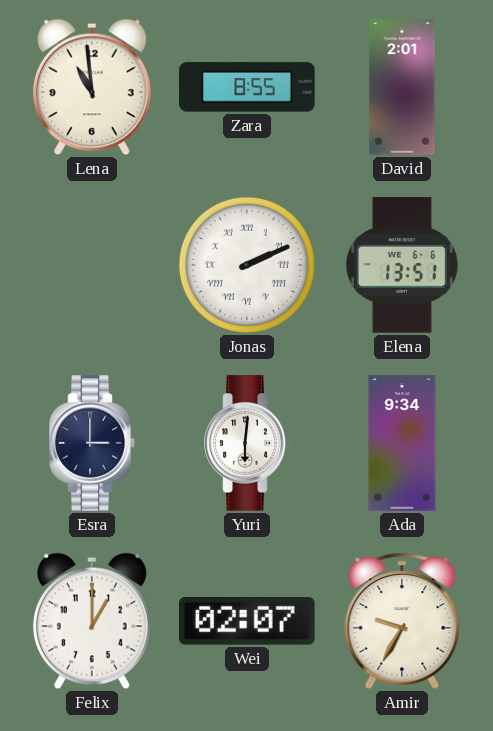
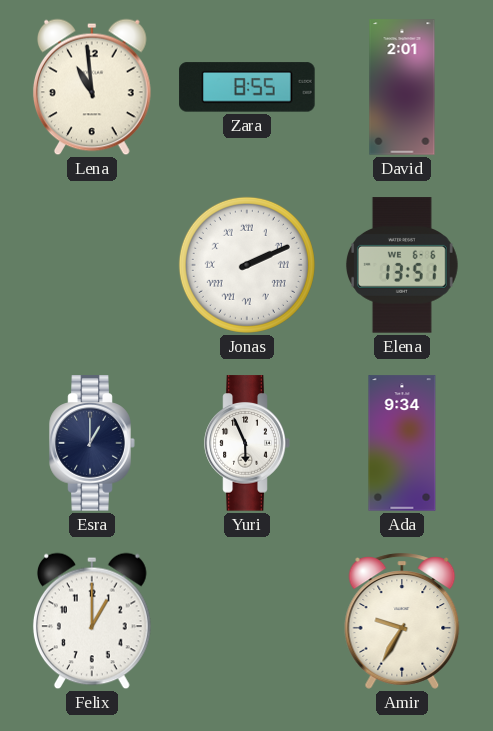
Esra: 3:00 -> 1:00
Yuri: 6:01 -> 5:56
Wei: 02:07 -> none
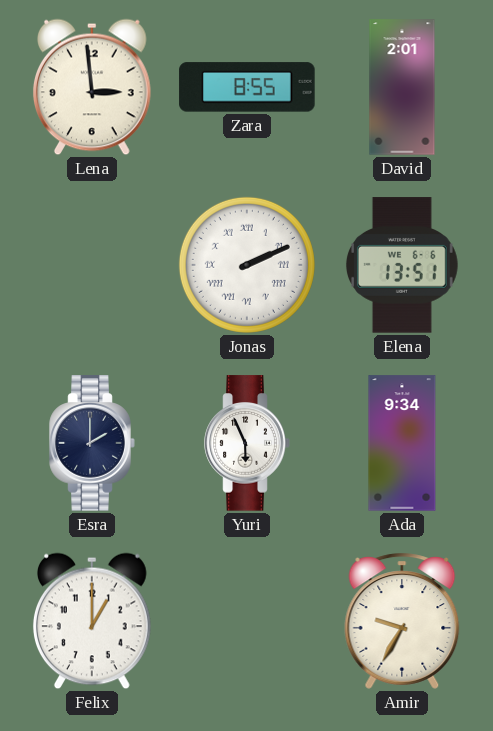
Lena: 10:59 -> 2:59
Esra: 1:00 -> 2:00
